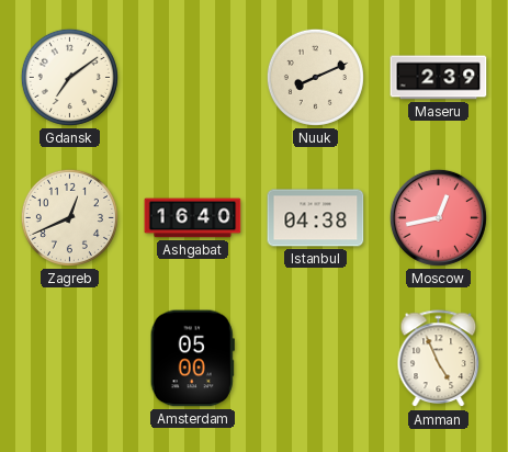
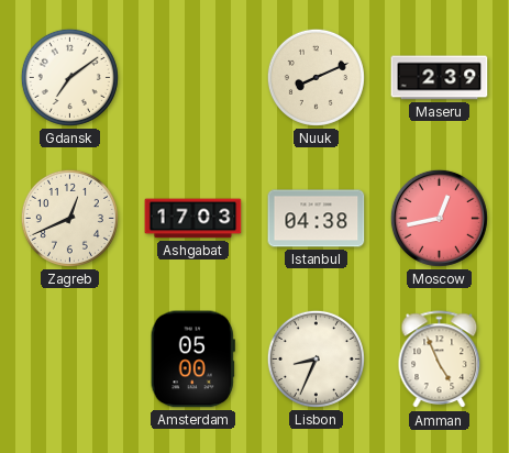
Ashgabat: 16:40 -> 17:03
Lisbon: none -> 8:34
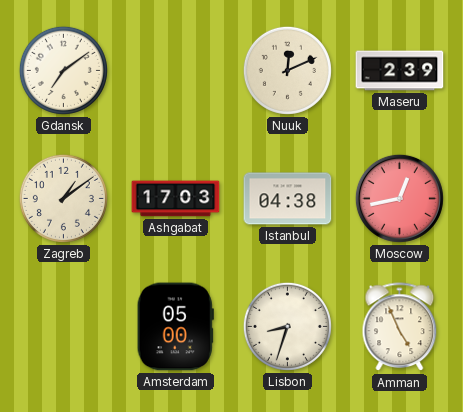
Nuuk: 8:11 -> 12:11
Zagreb: 12:41 -> 1:09
Lisbon: 8:34 -> 8:33
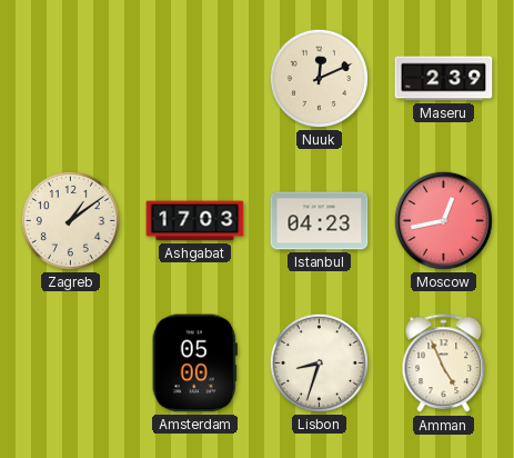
Gdansk: 7:09 -> none
Istanbul: 04:38 -> 04:23
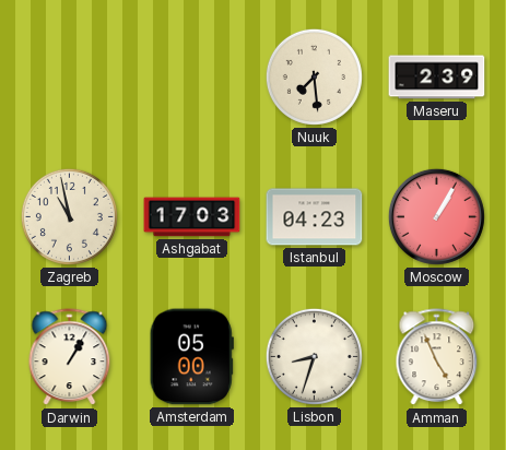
Nuuk: 12:11 -> 7:29
Zagreb: 1:09 -> 10:58
Moscow: 12:43 -> 1:05
Darwin: none -> 1:05
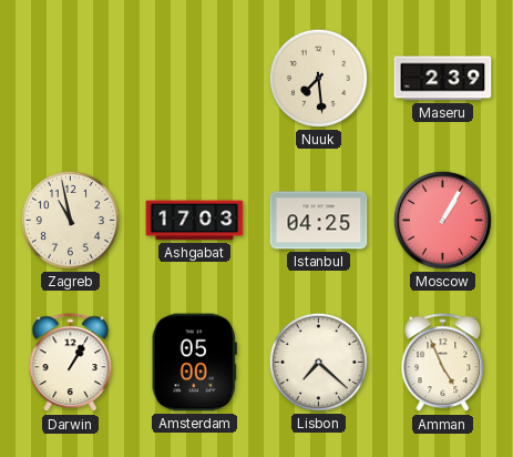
Istanbul: 04:23 -> 04:25
Lisbon: 8:33 -> 7:22
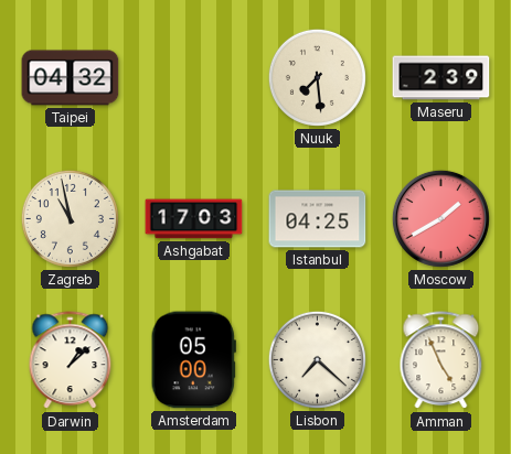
Taipei: none -> 04:32
Moscow: 1:05 -> 1:40
Darwin: 1:05 -> 1:08
